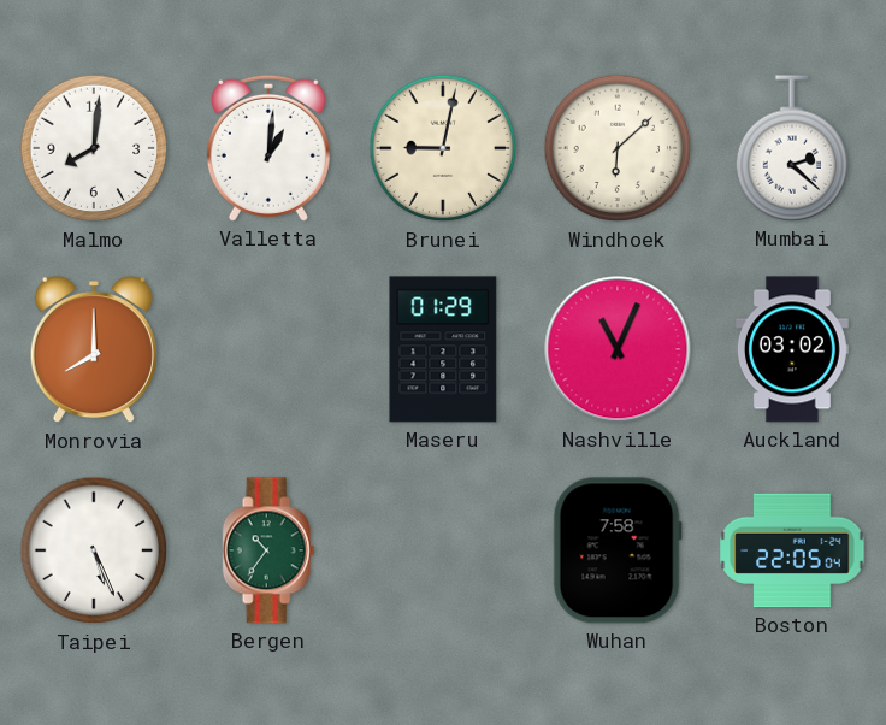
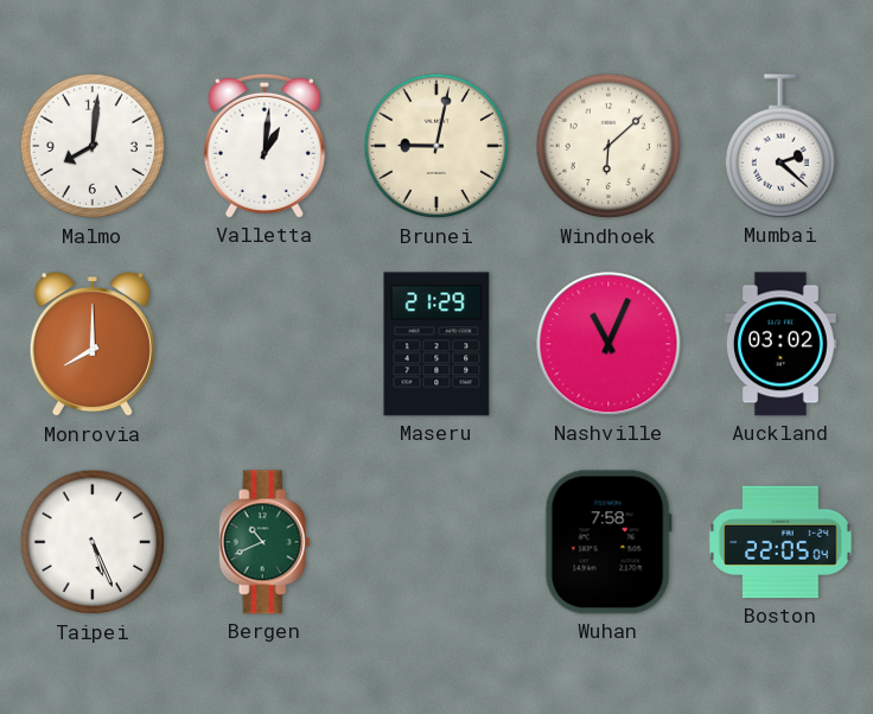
Maseru: 01:29 -> 21:29
Bergen: 10:36 -> 10:41
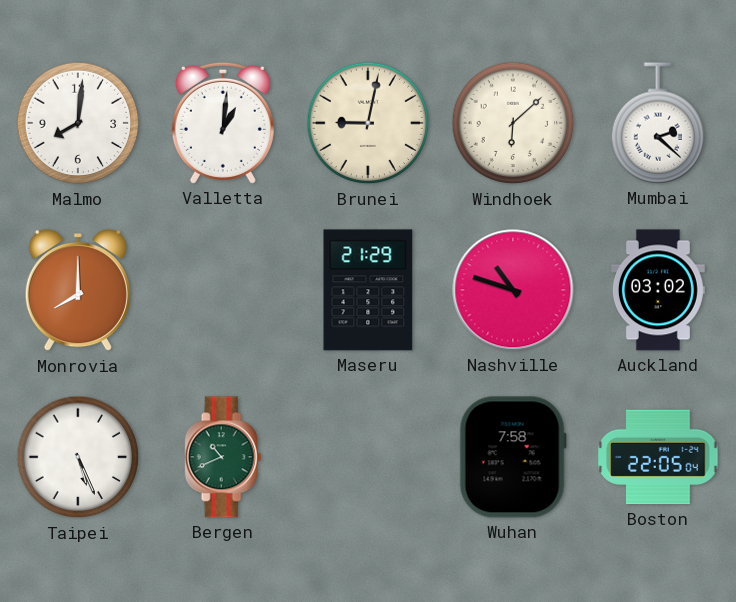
Nashville: 11:04 -> 10:48
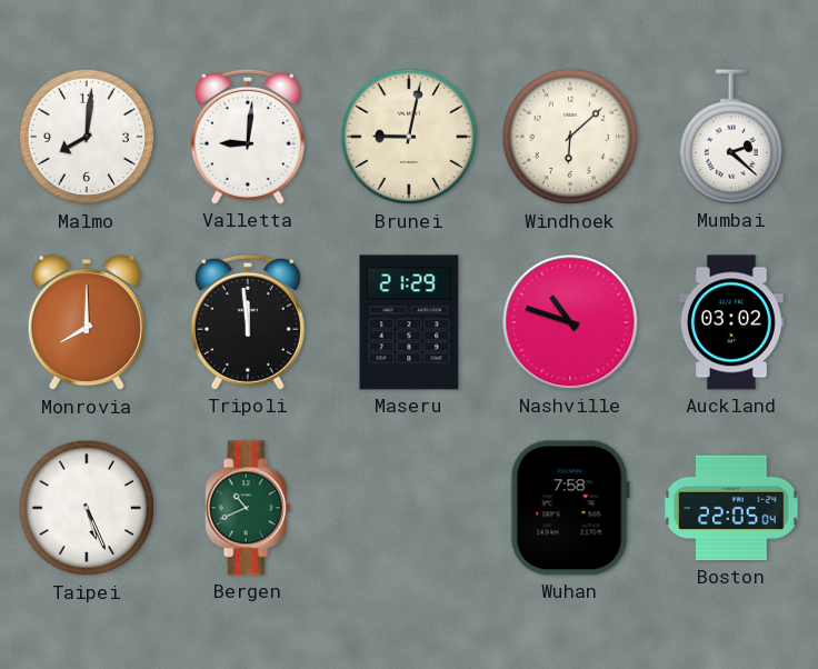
Valletta: 1:01 -> 9:01
Tripoli: none -> 11:59
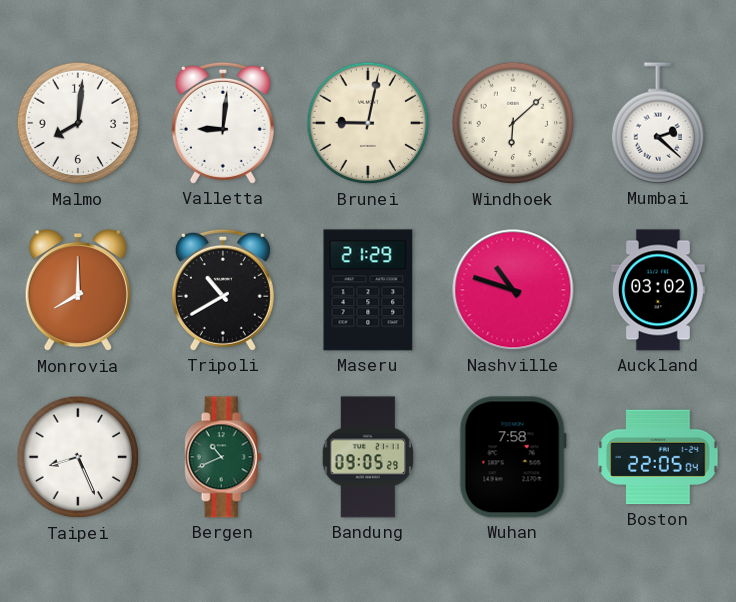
Tripoli: 11:59 -> 10:40
Taipei: 5:26 -> 8:26
Bandung: none -> 09:05
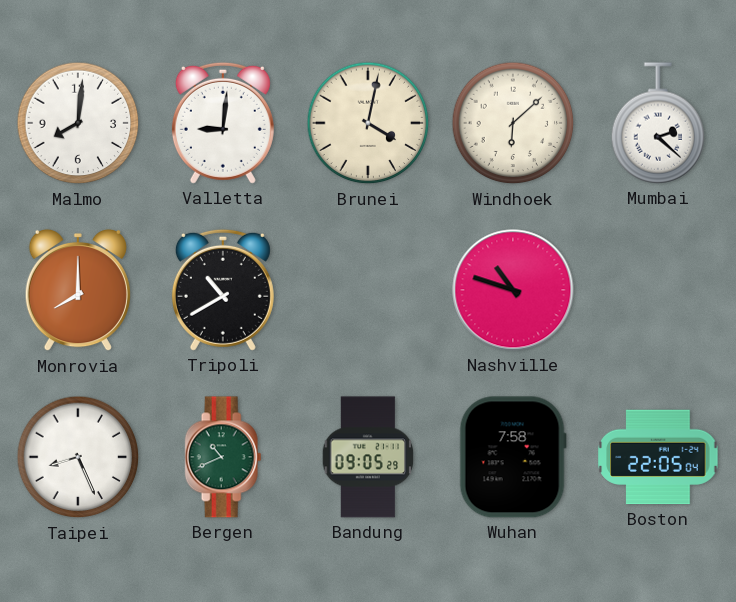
Brunei: 9:02 -> 4:02
Maseru: 21:29 -> none
Auckland: 03:02 -> none
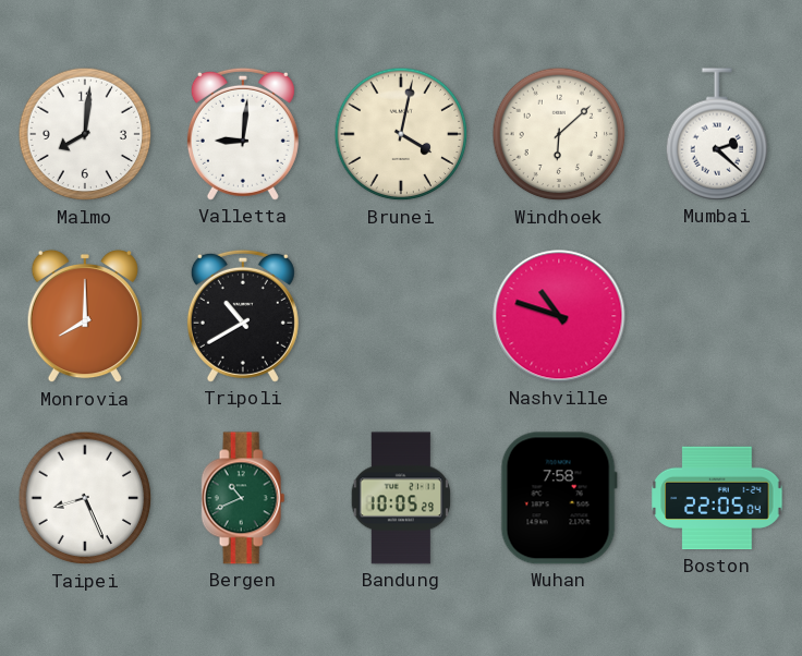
Bandung: 09:05 -> 10:05
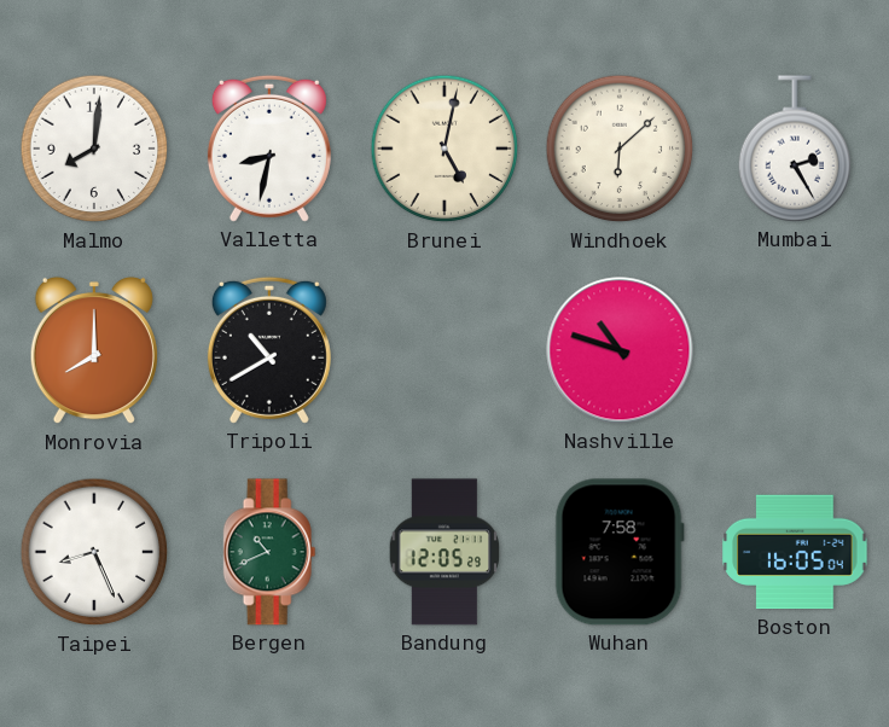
Valletta: 9:01 -> 8:32
Brunei: 4:02 -> 5:02
Mumbai: 2:22 -> 2:25
Bandung: 10:05 -> 12:05
Boston: 22:05 -> 16:05
